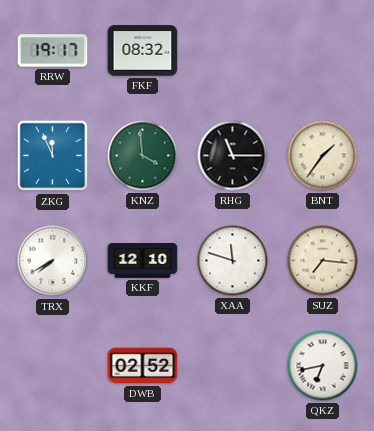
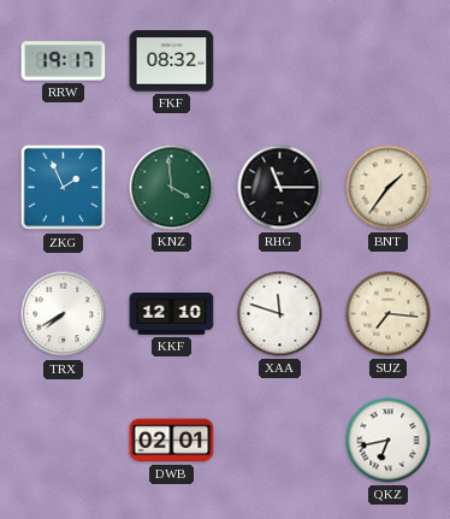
ZKG: 11:56 -> 1:56
DWB: 02:52 -> 02:01
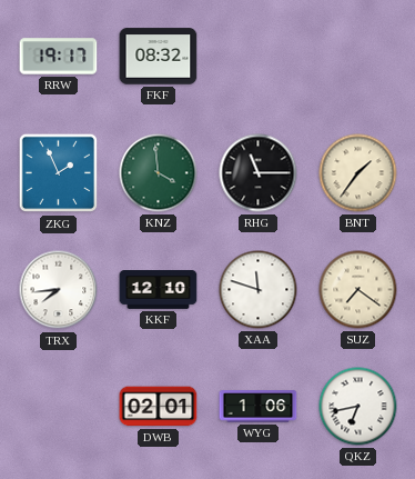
TRX: 7:40 -> 7:44
SUZ: 7:16 -> 7:21
WYG: none -> 1:06
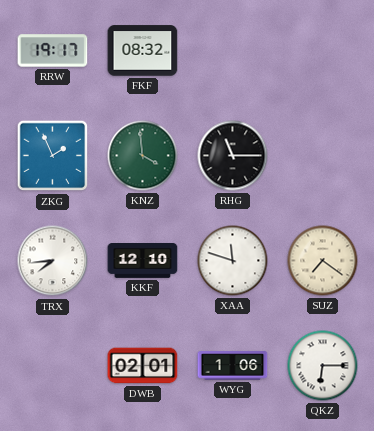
BNT: 1:36 -> none
QKZ: 6:43 -> 6:15
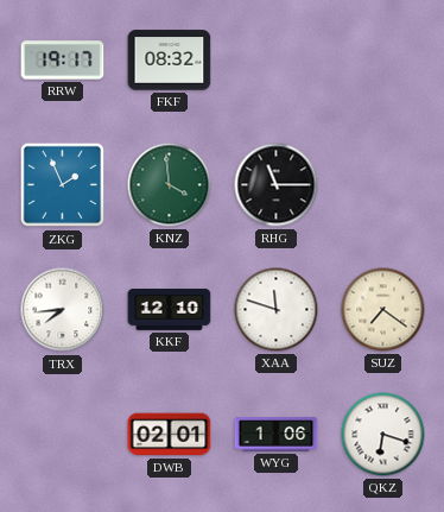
QKZ: 6:15 -> 6:18
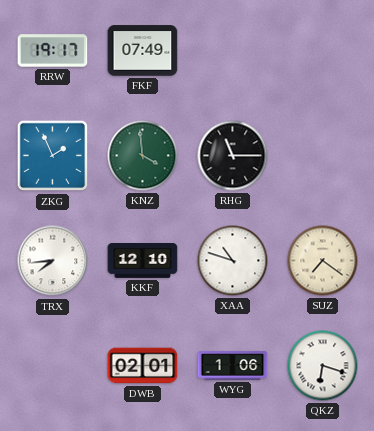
FKF: 08:32 -> 07:49
XAA: 11:48 -> 10:48
